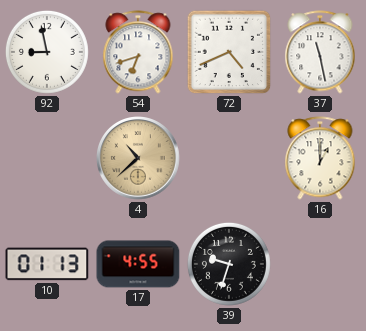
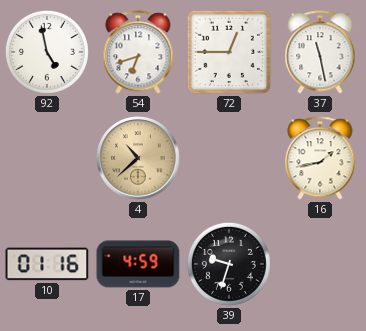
92: 8:58 -> 4:58
72: 4:41 -> 12:45
16: 1:00 -> 1:43
10: 01:13 -> 01:16
17: 4:55 -> 4:59
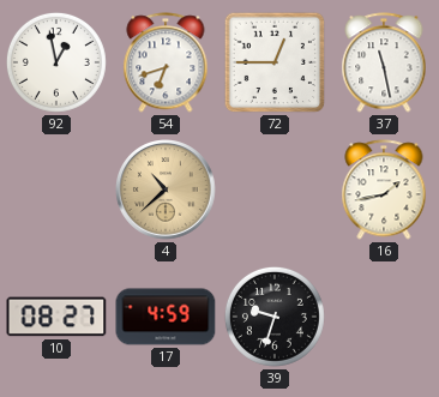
92: 4:58 -> 12:58
10: 01:16 -> 08:27
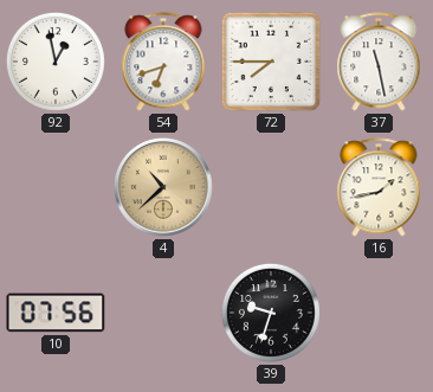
72: 12:45 -> 7:45
10: 08:27 -> 07:56
17: 4:59 -> none
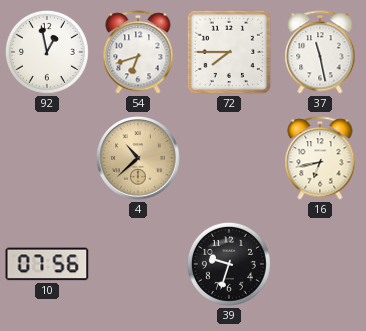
16: 1:43 -> 6:43
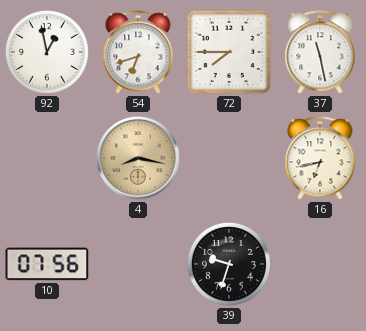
4: 10:38 -> 8:17
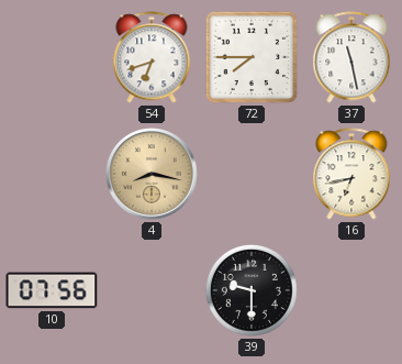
92: 12:58 -> none
39: 9:33 -> 9:30
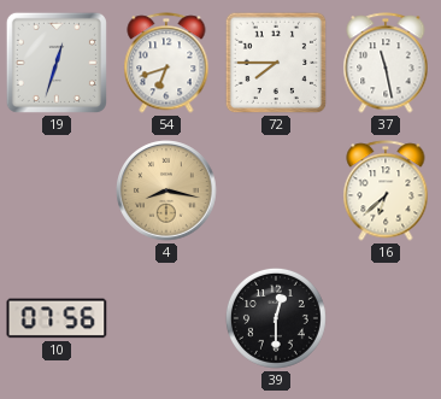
19: none -> 12:33
16: 6:43 -> 6:38
39: 9:30 -> 12:30
